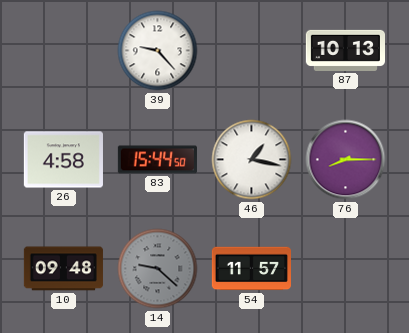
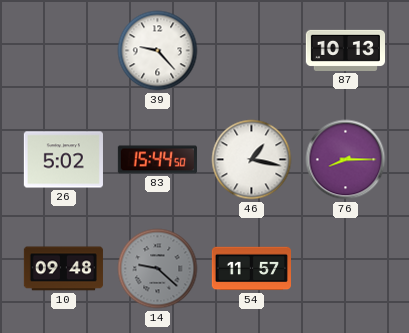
26: 4:58 -> 5:02
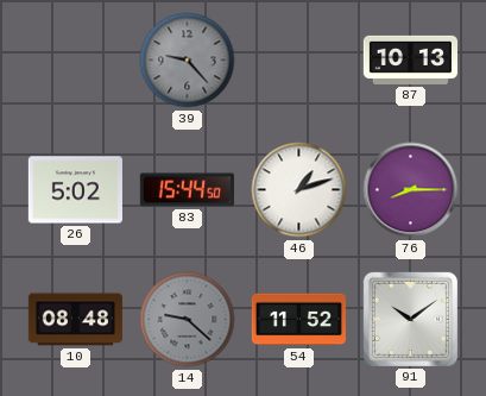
39 dial: white -> grey
46: 1:17 -> 1:12
10: 09:48 -> 08:48
54: 11:57 -> 11:52
91: none -> 10:09
